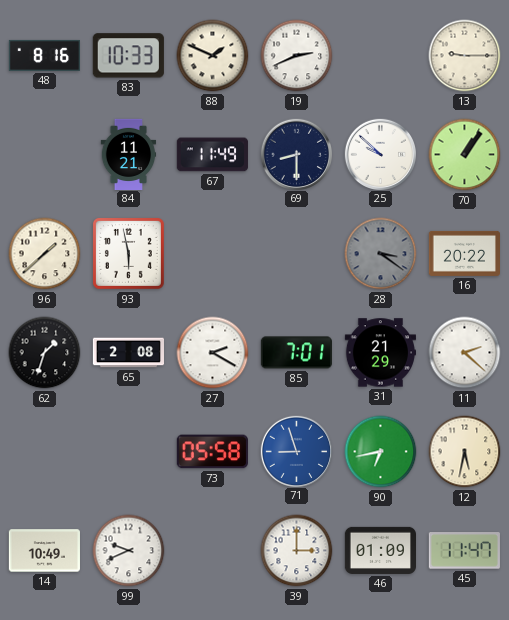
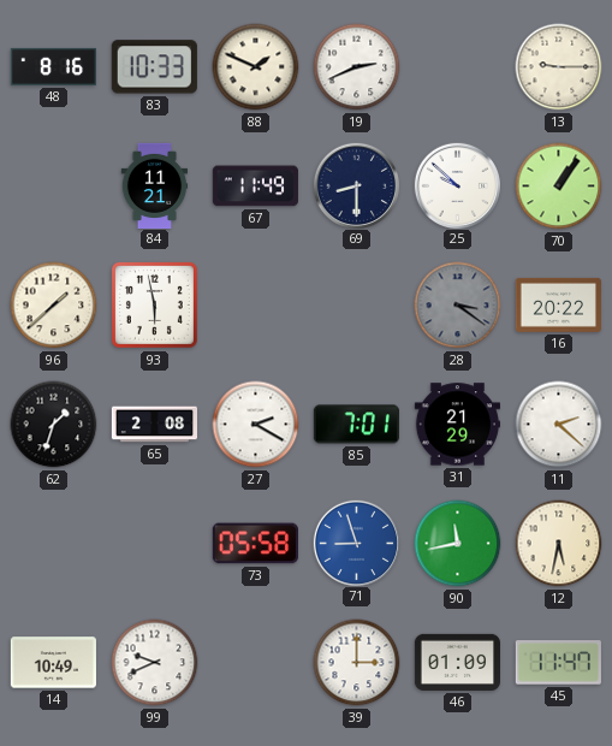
90: 6:43 -> 11:43
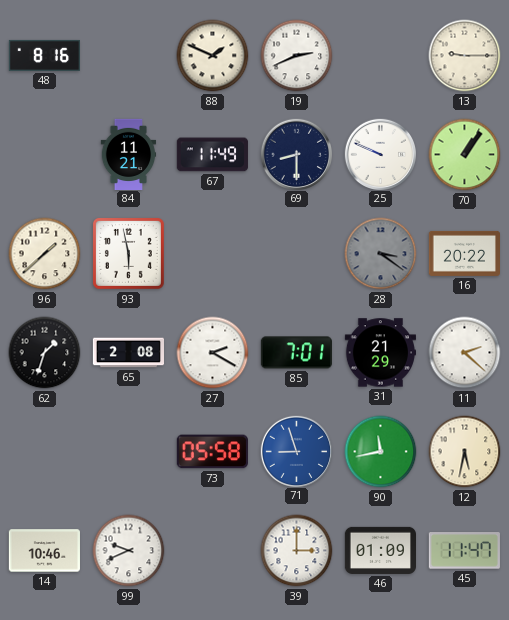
83: 10:33 -> none
25: 9:52 -> 9:49
14: 10:49 -> 10:46
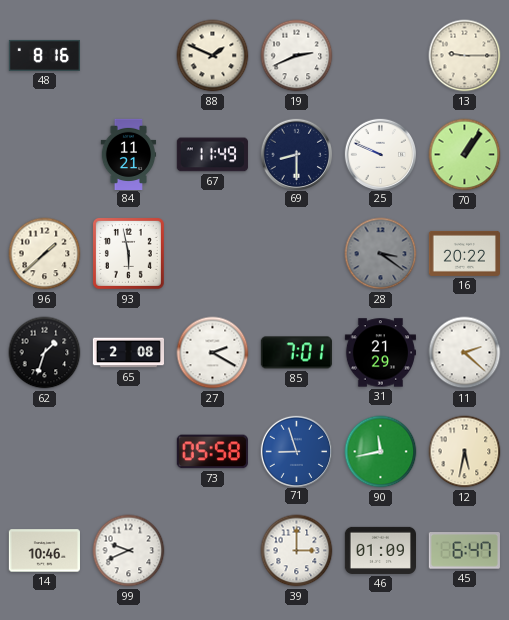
45: 11:47 -> 6:47
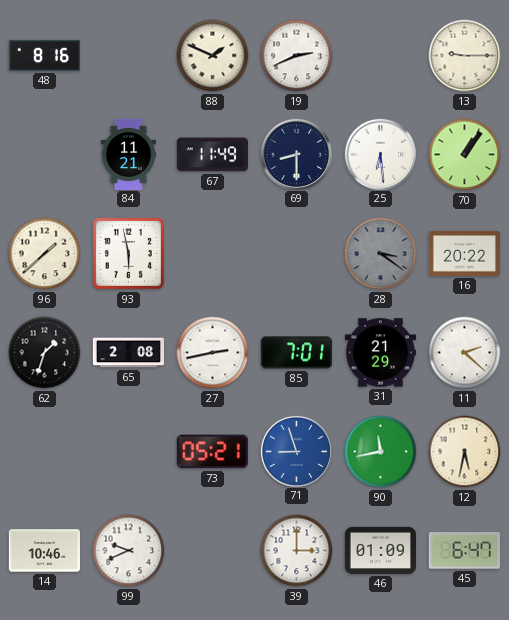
25: 9:49 -> 6:29
27: 2:20 -> 2:43
73: 05:58 -> 05:21
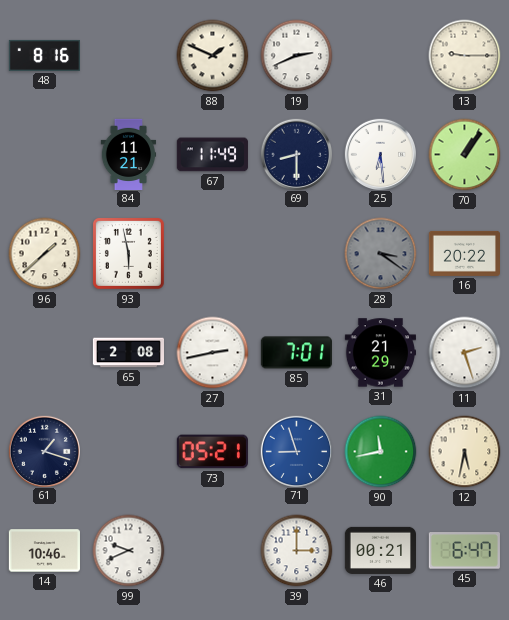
62: 1:33 -> none
11: 2:22 -> 2:27
61: none -> 1:18
46: 01:09 -> 00:21
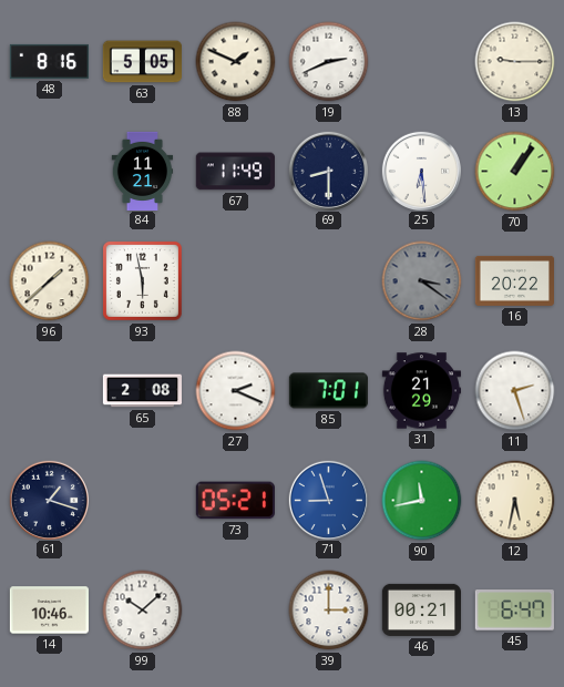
63: none -> 5:05
27: 2:43 -> 2:19
99: 9:41 -> 10:08
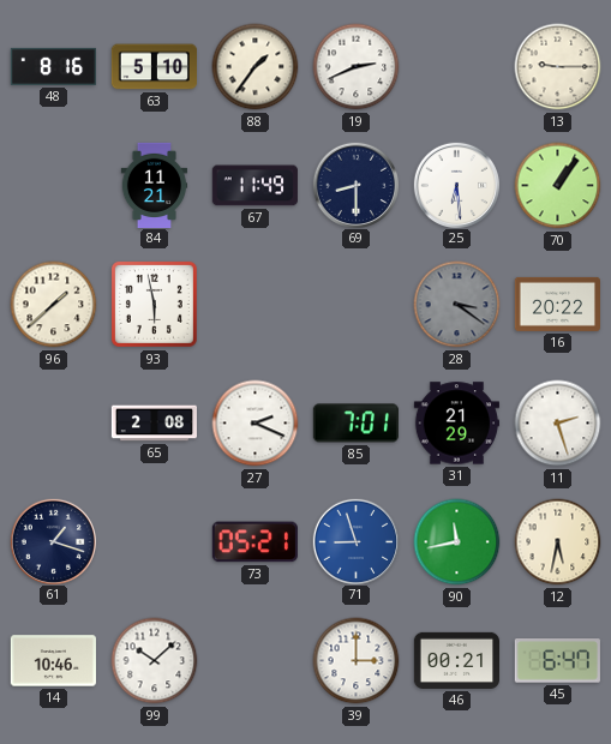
63: 5:05 -> 5:10
88: 1:49 -> 1:36
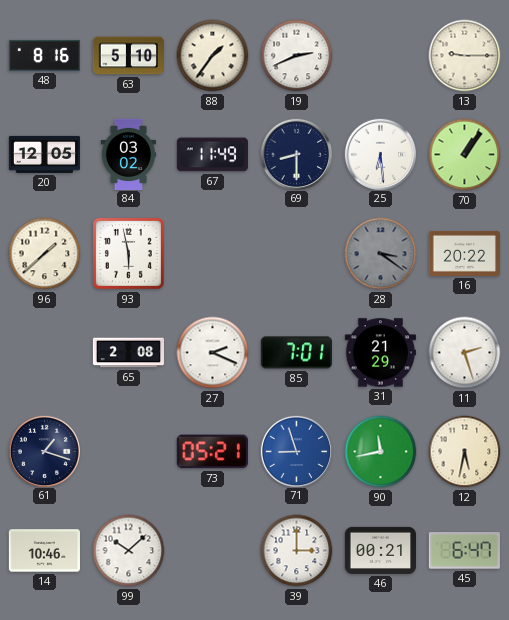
20: none -> 12:05
84: 11:21 -> 03:02
